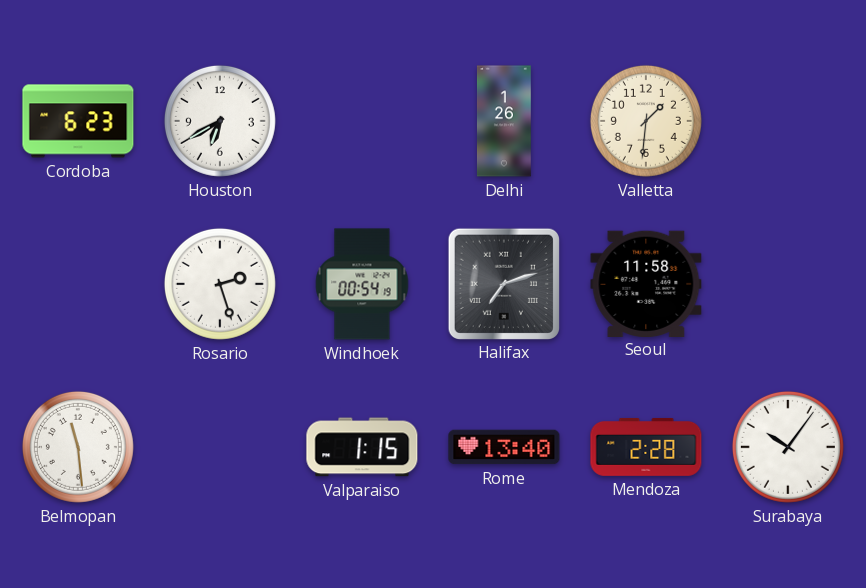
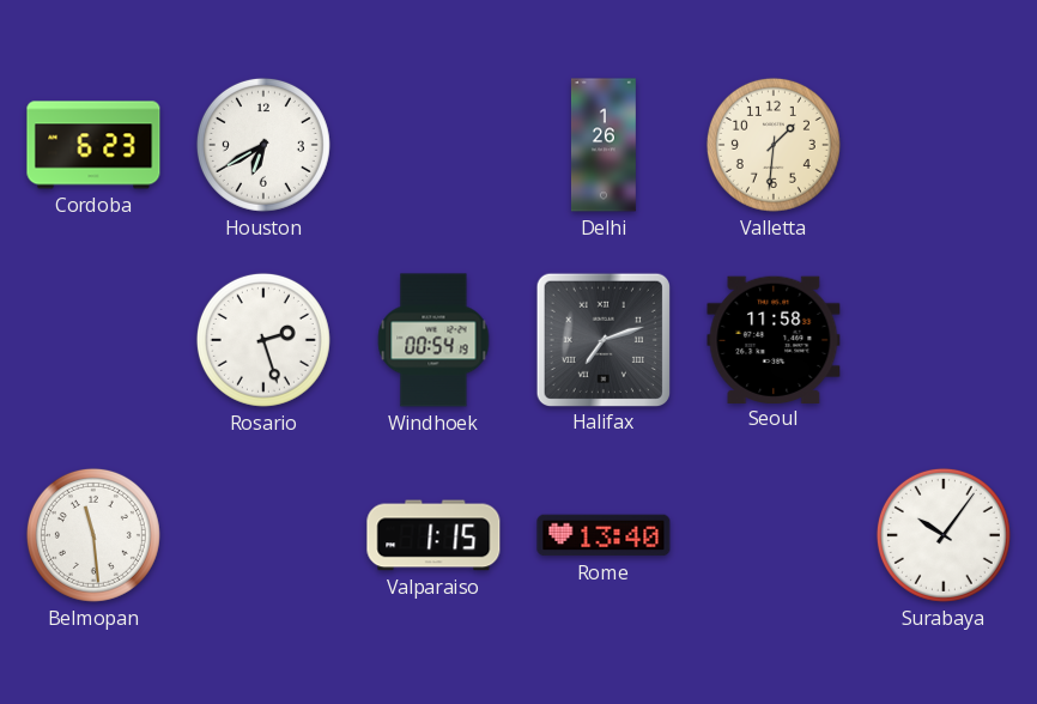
Mendoza: 2:28 -> none
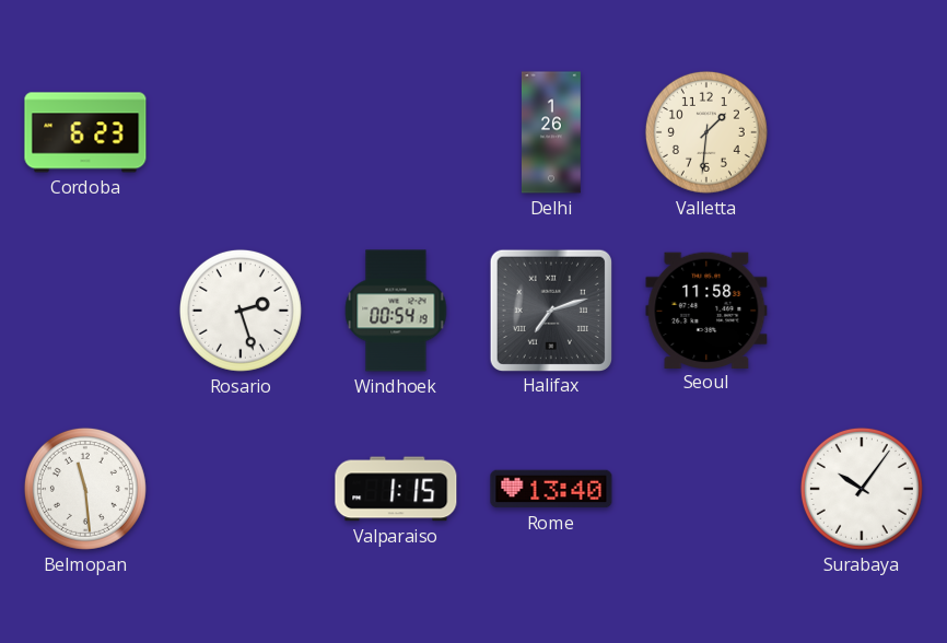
Houston: 6:40 -> none
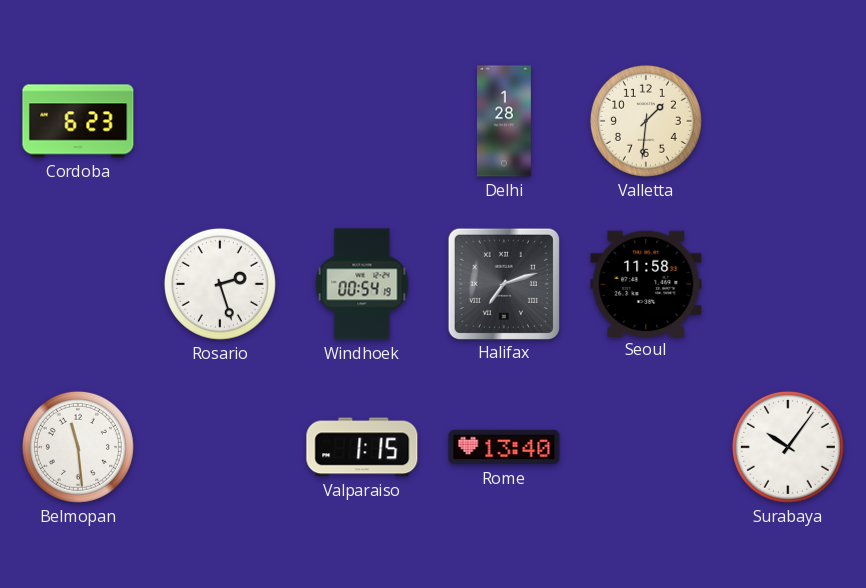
Delhi: 1:26 -> 1:28
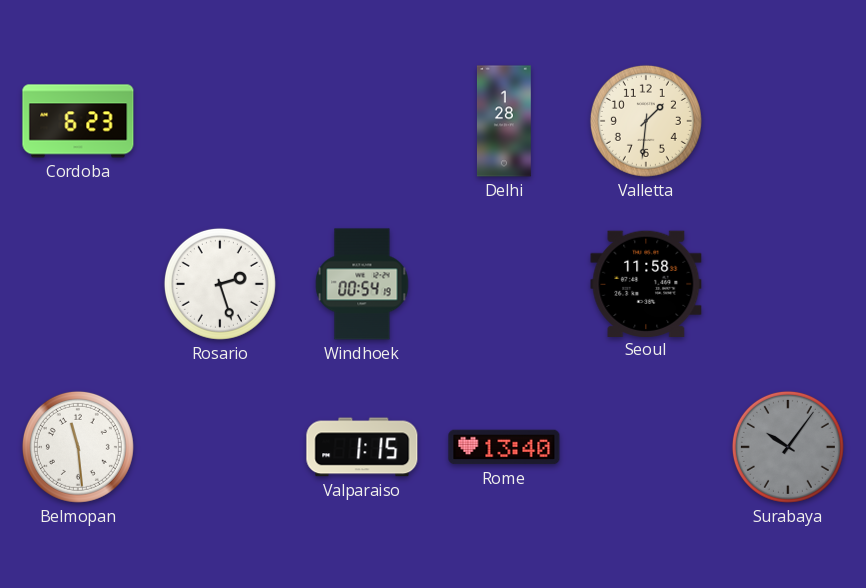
Halifax: 7:12 -> none
Surabaya dial: white -> grey
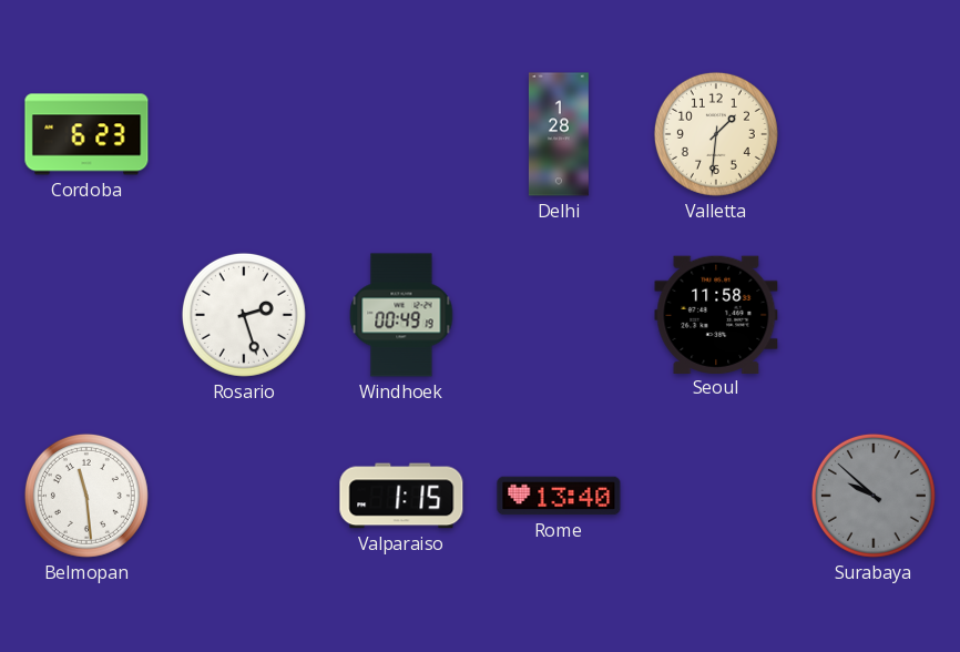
Windhoek: 00:54 -> 00:49
Surabaya: 10:06 -> 9:52
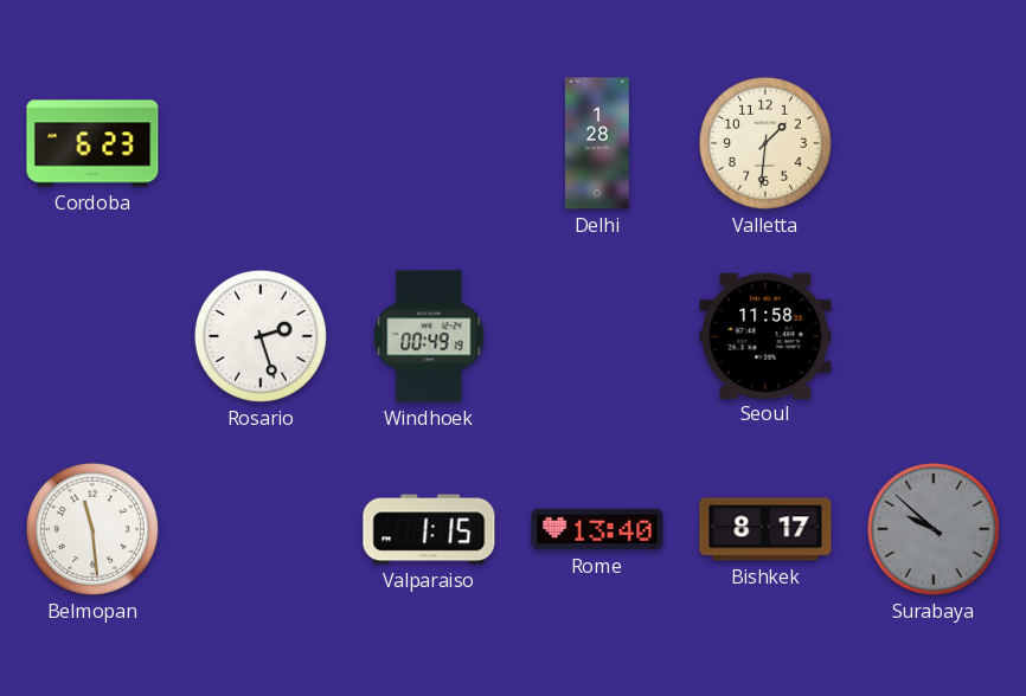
Bishkek: none -> 8:17
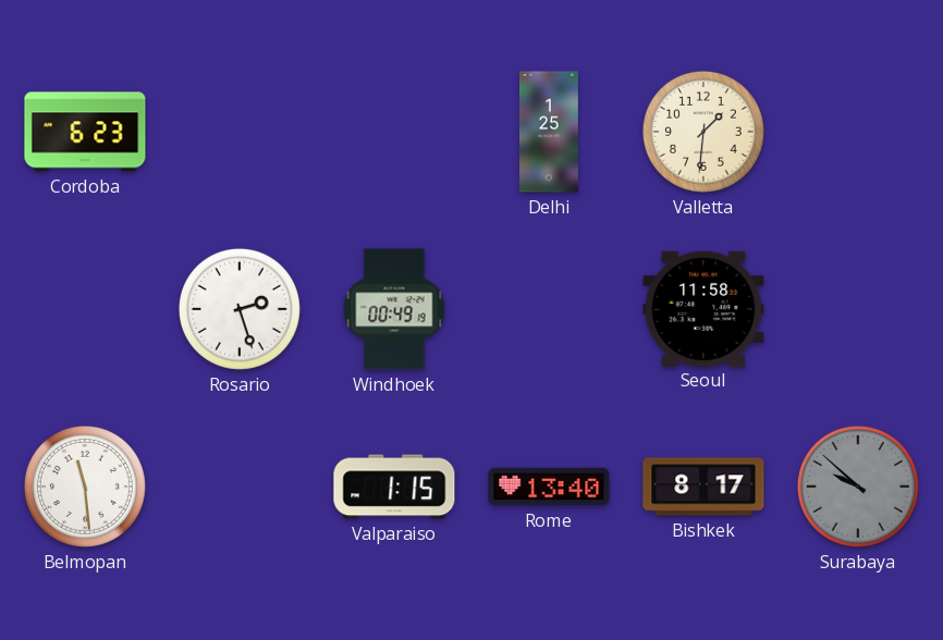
Delhi: 1:28 -> 1:25
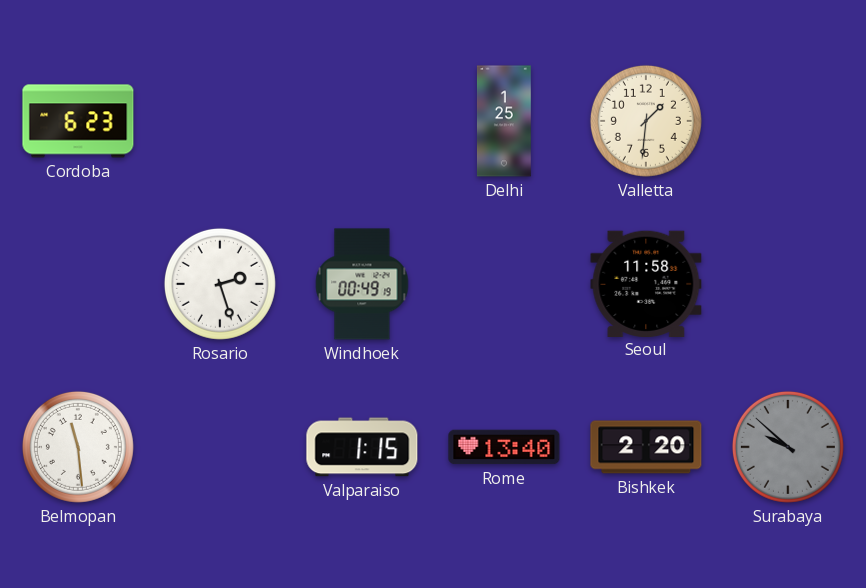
Bishkek: 8:17 -> 2:20
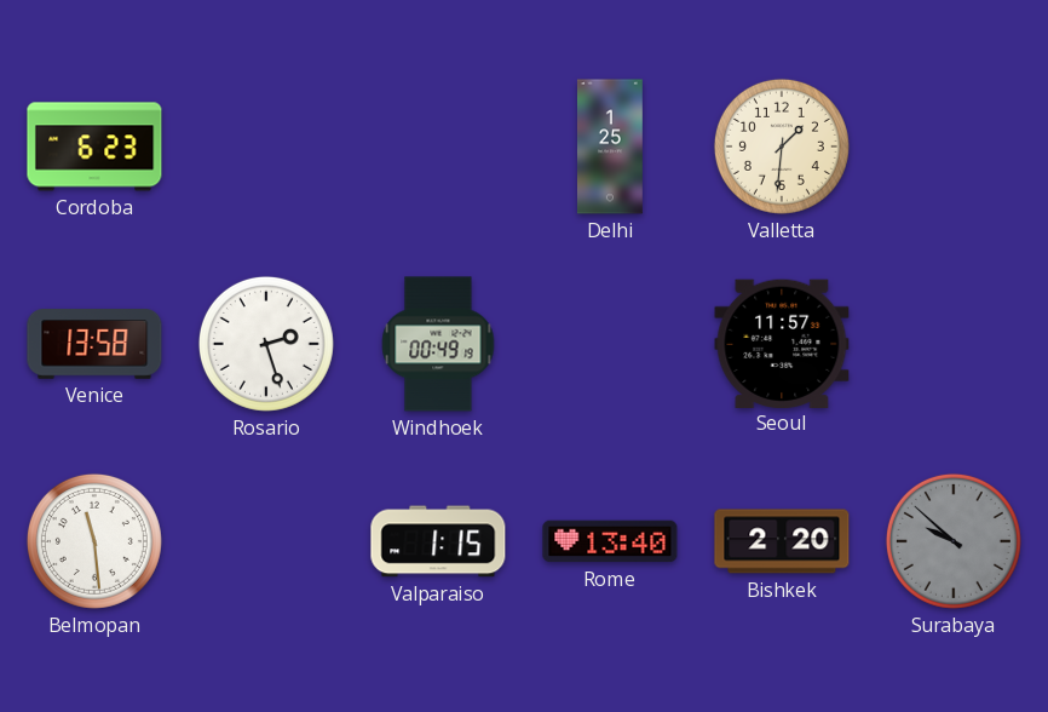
Venice: none -> 13:58
Seoul: 11:58 -> 11:57
